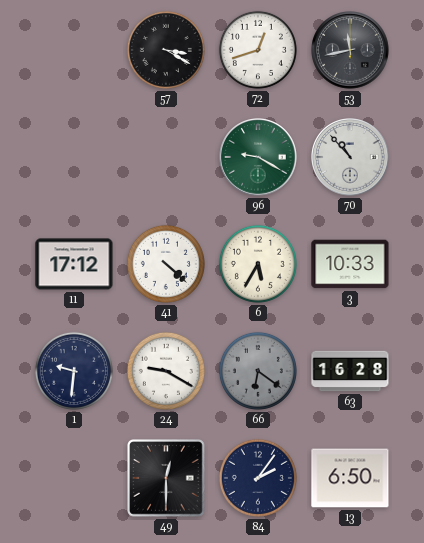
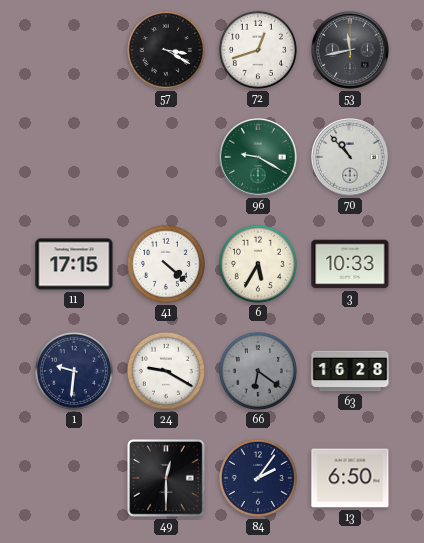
11: 17:12 -> 17:15
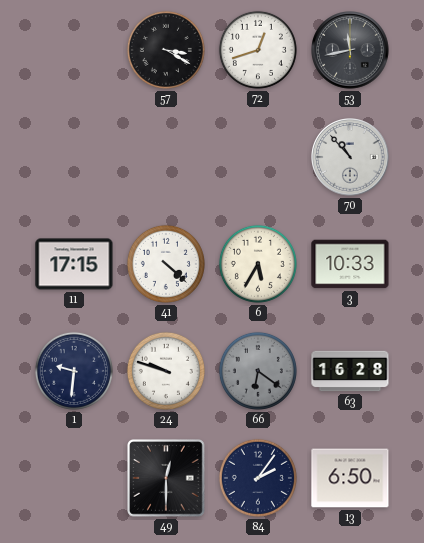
96: 9:20 -> none
24: 9:20 -> 9:48
